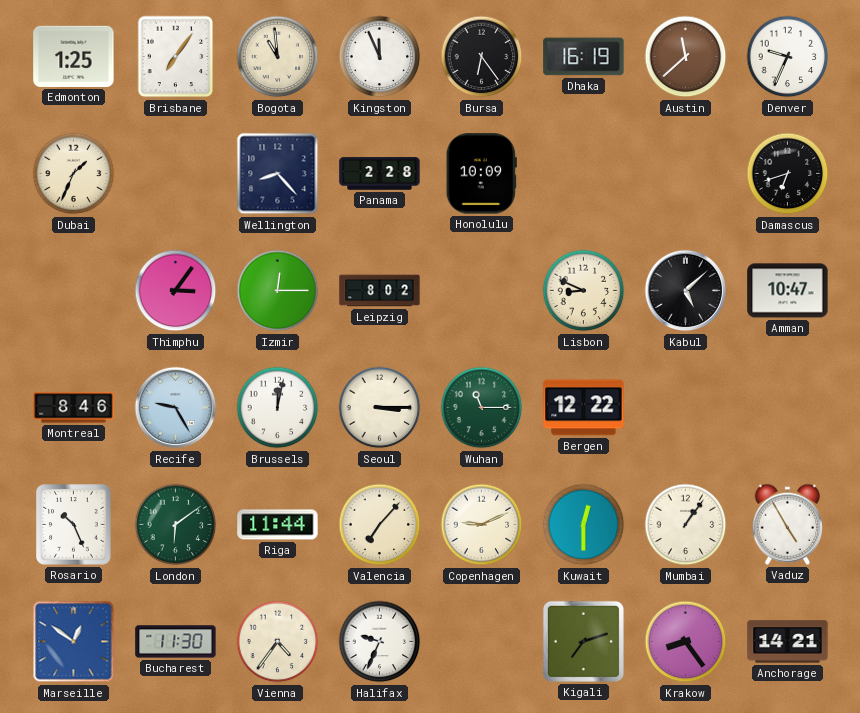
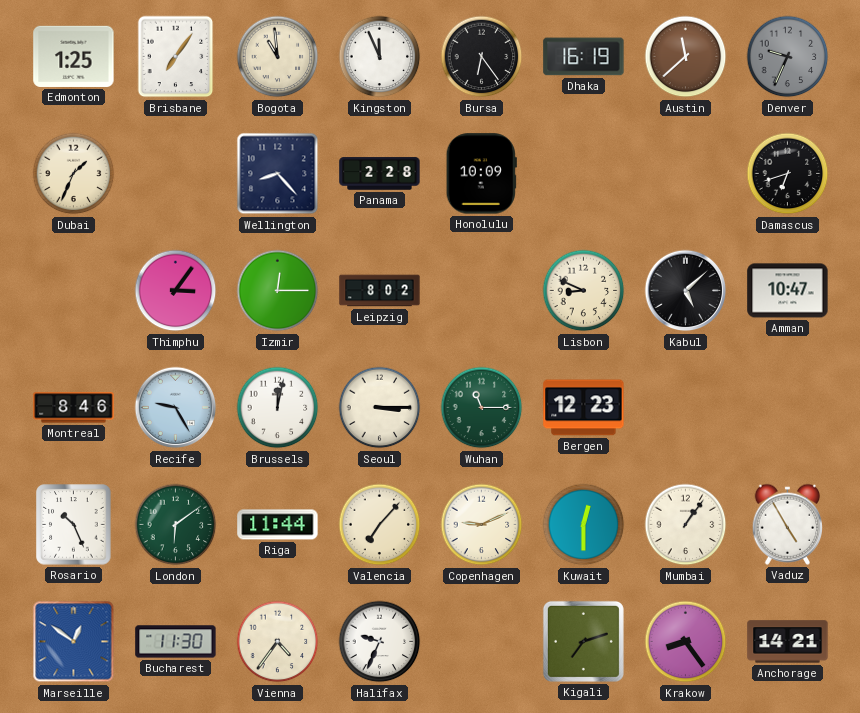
Denver dial: white -> grey
Bergen: 12:22 -> 12:23
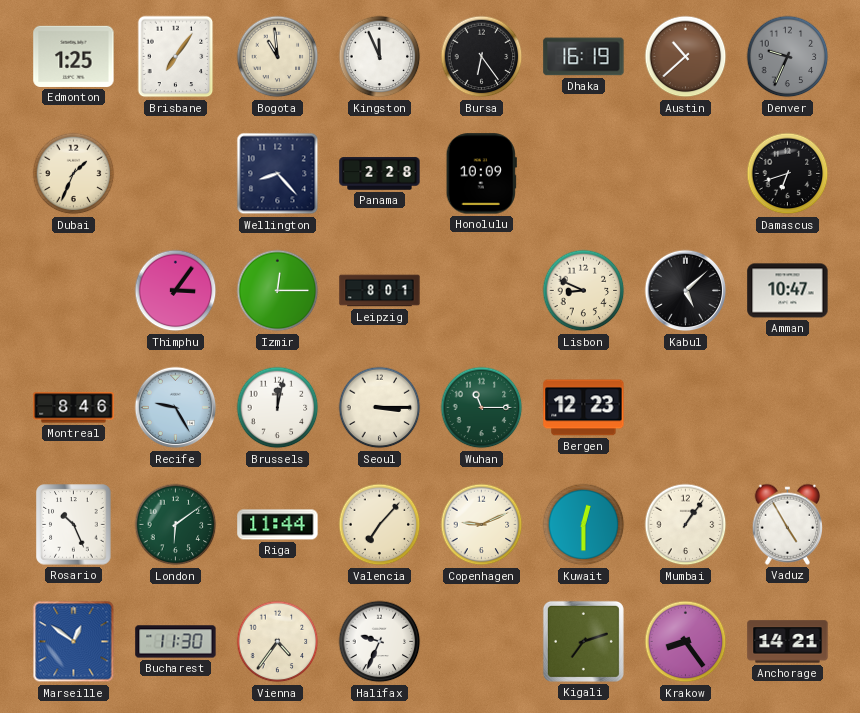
Austin: 11:38 -> 10:38
Leipzig: 8:02 -> 8:01
